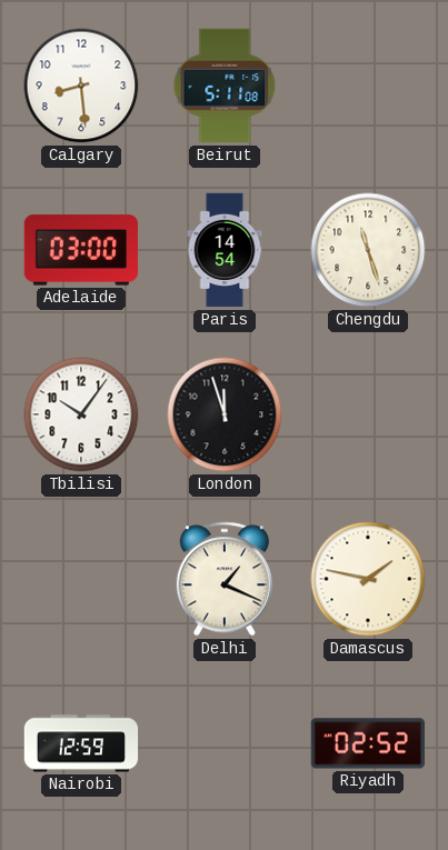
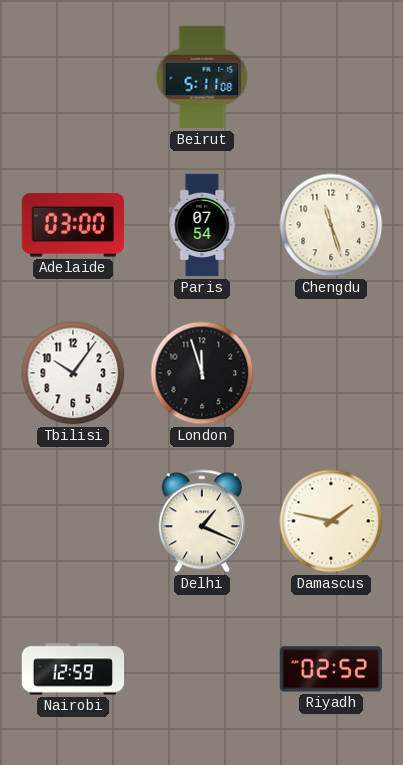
Calgary: 8:29 -> none
Paris: 14:54 -> 07:54
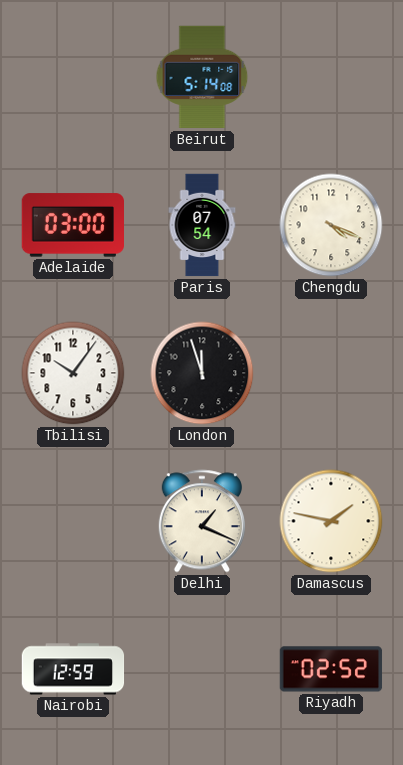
Beirut: 5:11 -> 5:14
Chengdu: 11:27 -> 4:19
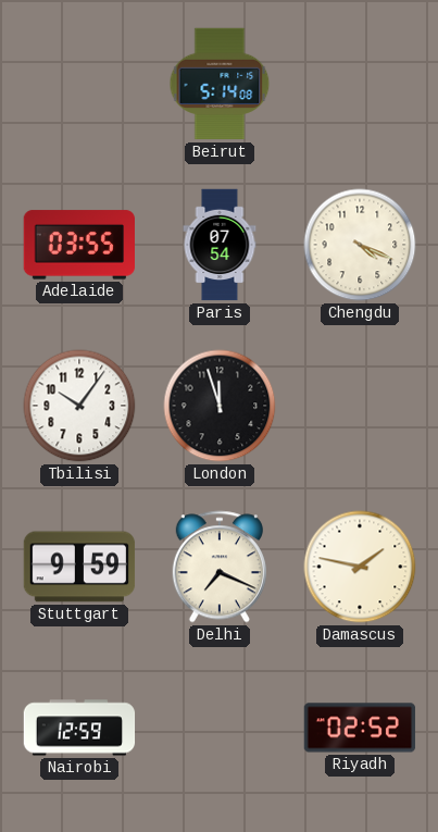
Adelaide: 03:00 -> 03:55
Stuttgart: none -> 9:59
Delhi: 1:19 -> 7:19
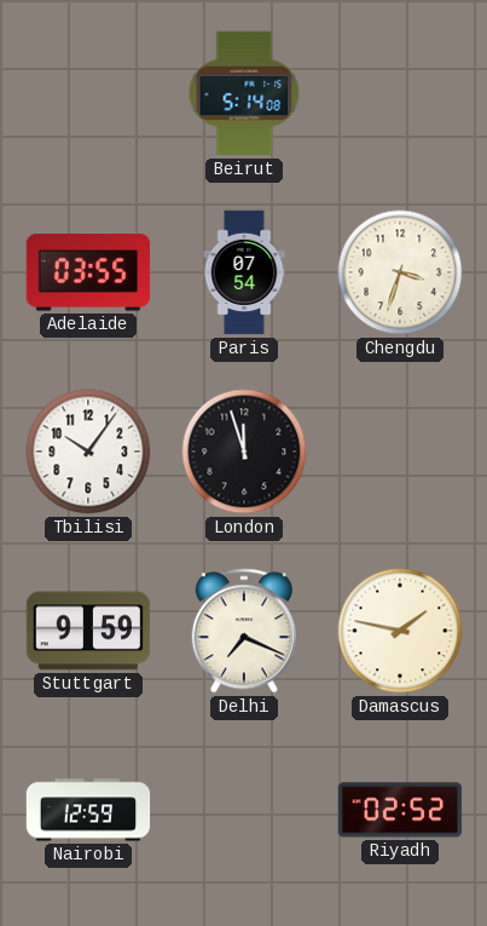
Chengdu: 4:19 -> 3:33
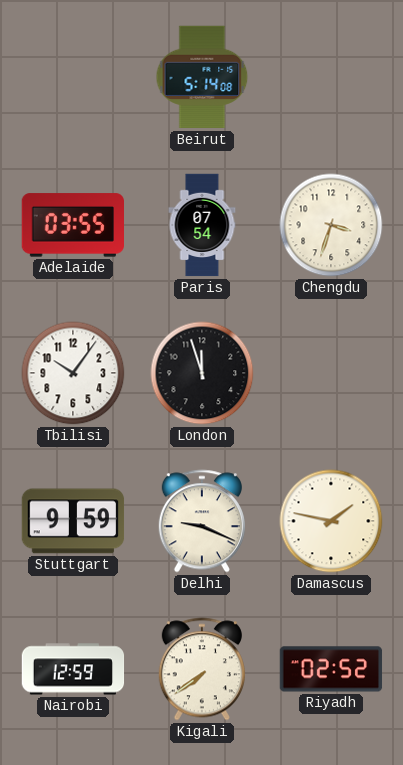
Delhi: 7:19 -> 9:19
Kigali: none -> 7:39
